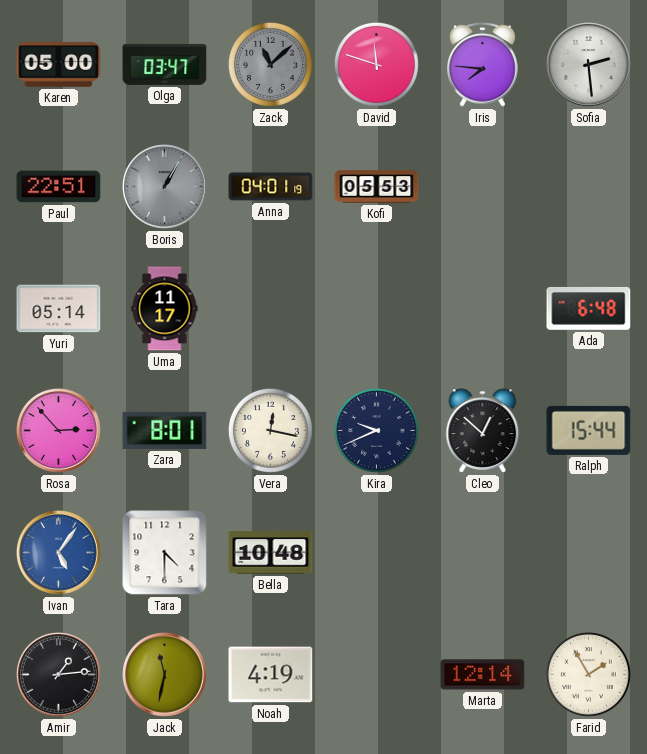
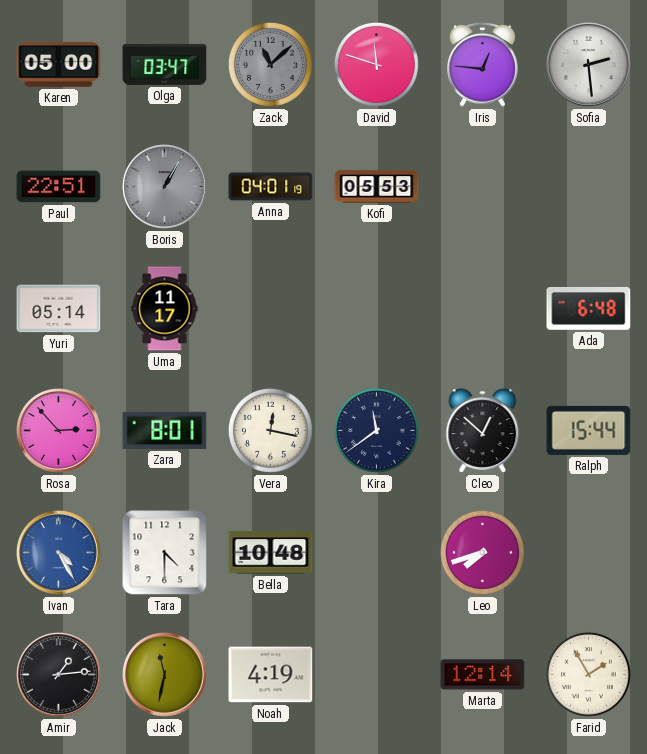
Iris: 7:46 -> 12:46
Kira: 9:41 -> 11:39
Ivan: 5:06 -> 4:25
Leo: none -> 7:42
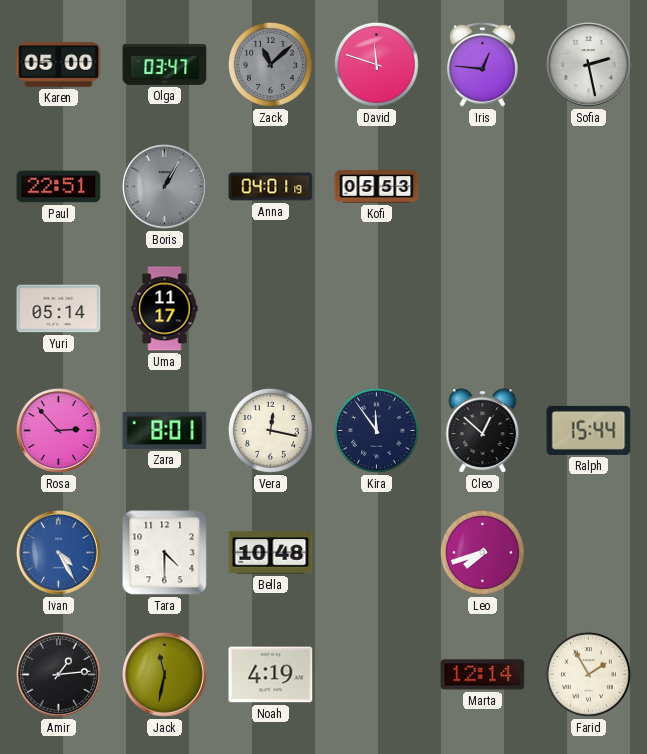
Sofia: 2:29 -> 2:28
Ada: 6:48 -> none
Kira: 11:39 -> 11:54
